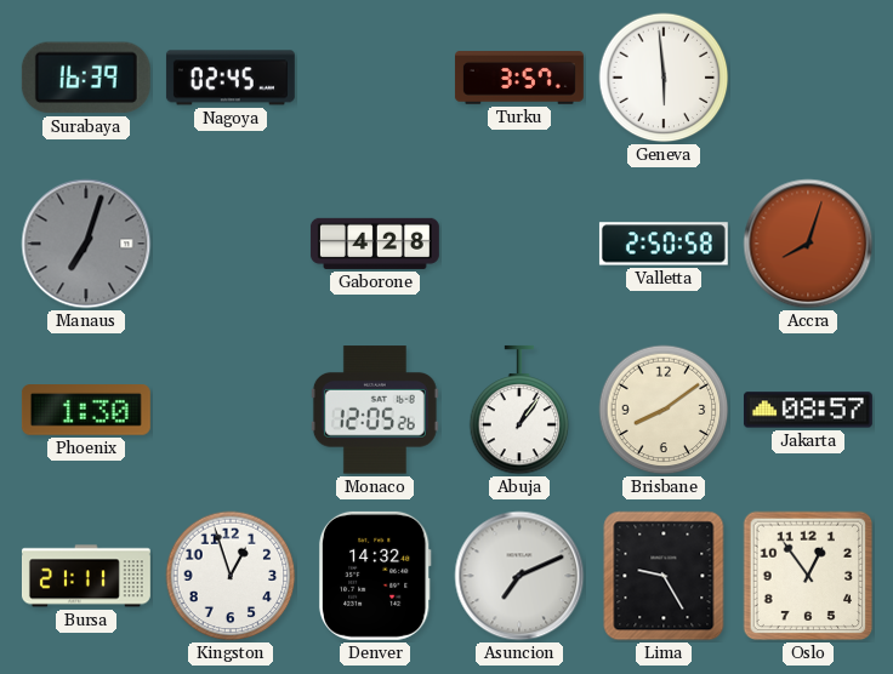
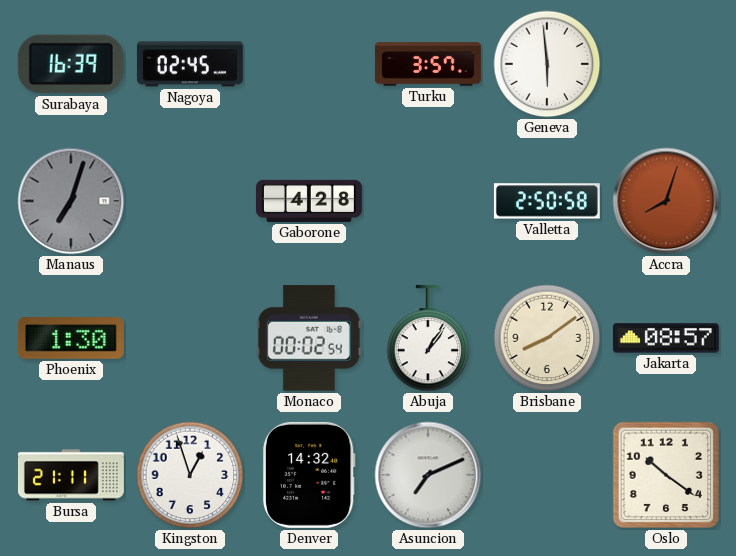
Monaco: 12:05 -> 00:02
Lima: 9:25 -> none
Oslo: 12:54 -> 10:21
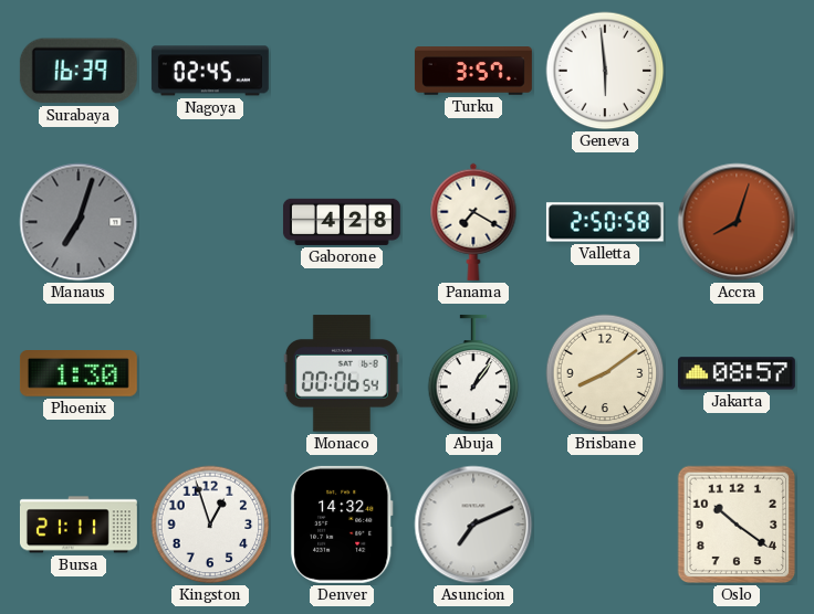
Panama: none -> 7:20
Monaco: 00:02 -> 00:06
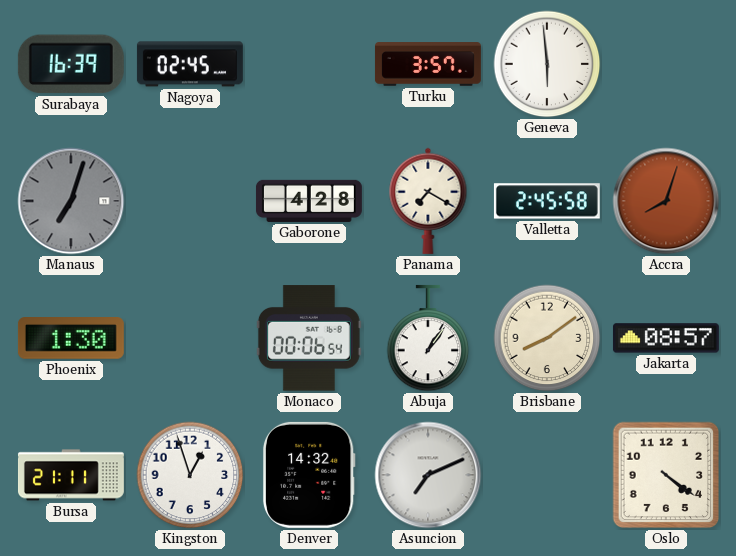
Valletta: 2:50 -> 2:45
Oslo: 10:21 -> 4:21
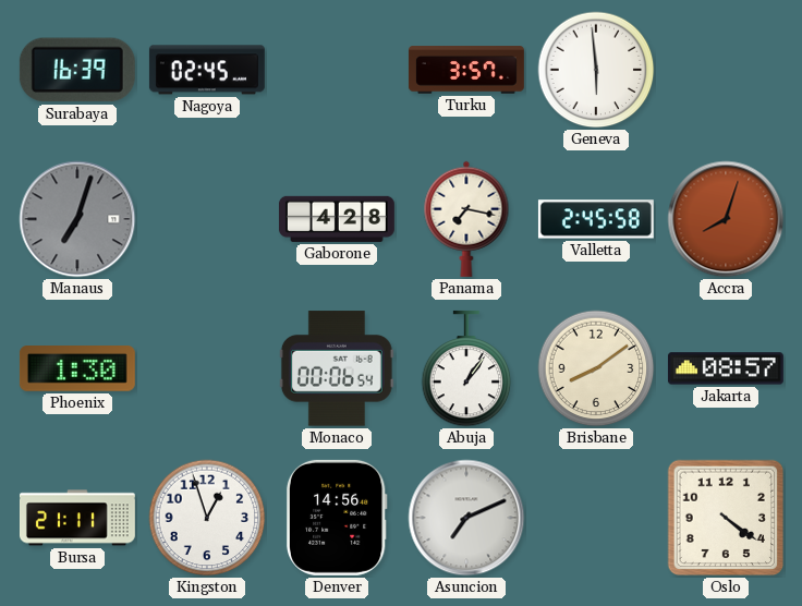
Panama: 7:20 -> 7:17
Denver: 14:32 -> 14:56
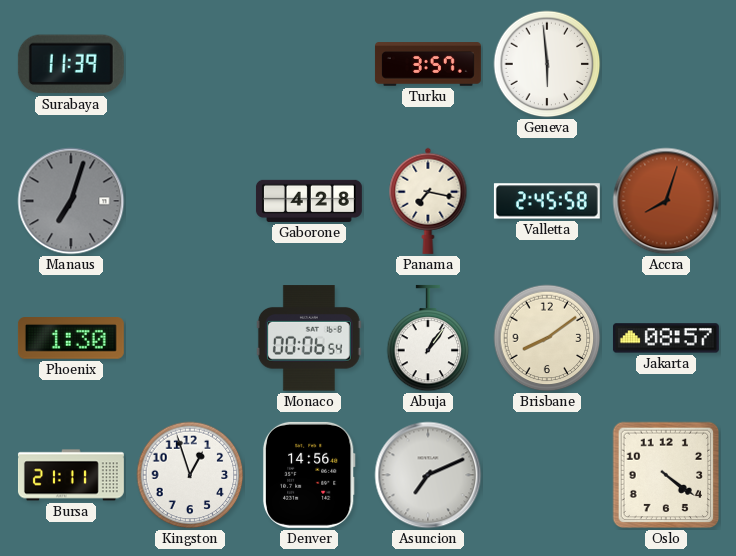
Surabaya: 16:39 -> 11:39
Nagoya: 02:45 -> none
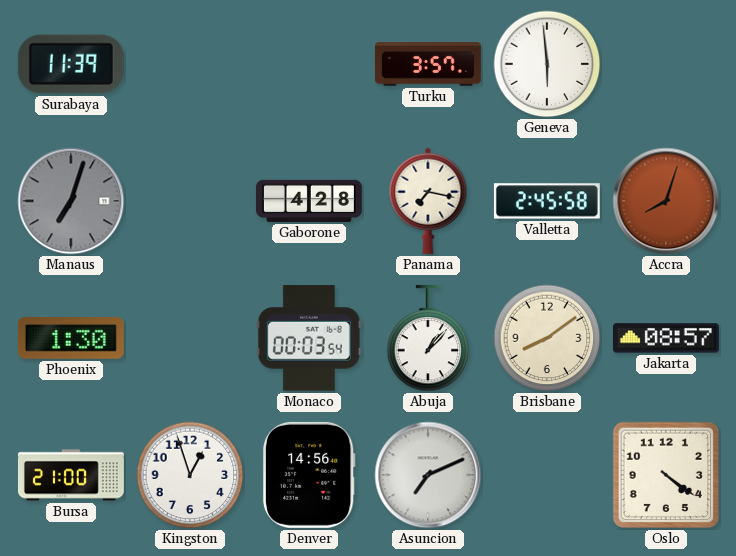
Monaco: 00:06 -> 00:03
Abuja: 1:06 -> 1:07
Bursa: 21:11 -> 21:00
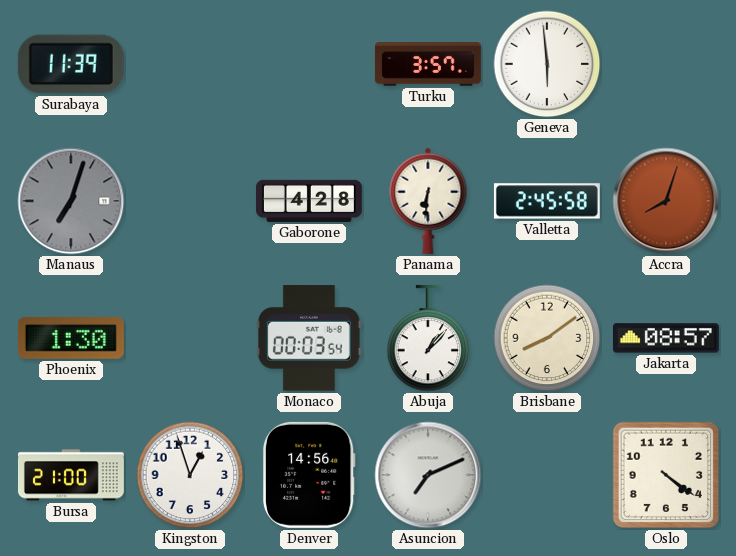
Panama: 7:17 -> 6:31
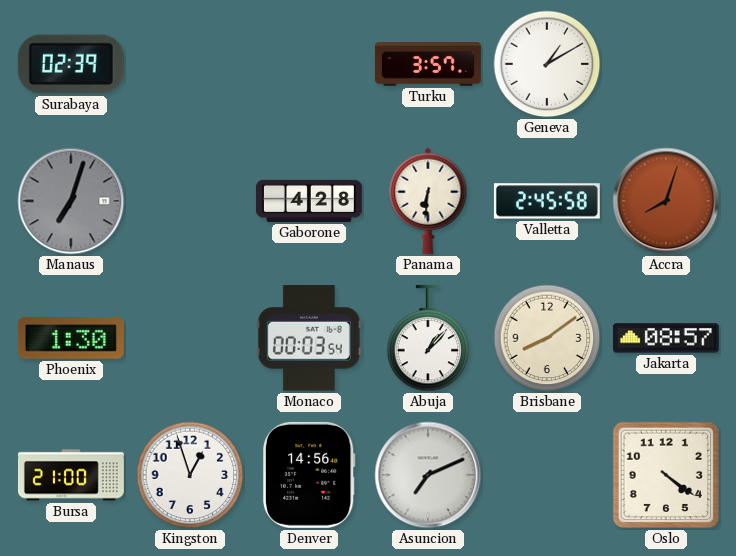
Surabaya: 11:39 -> 02:39
Geneva: 5:59 -> 1:10
